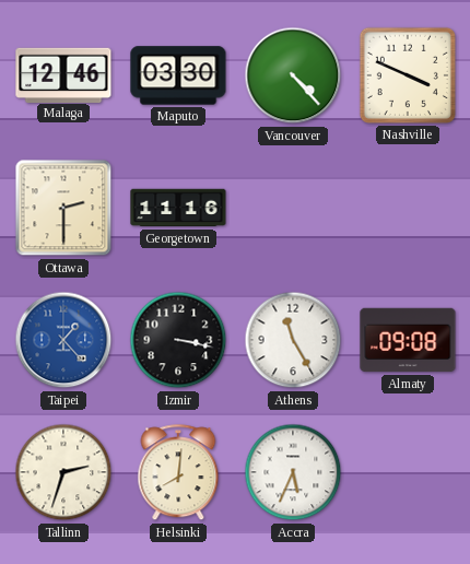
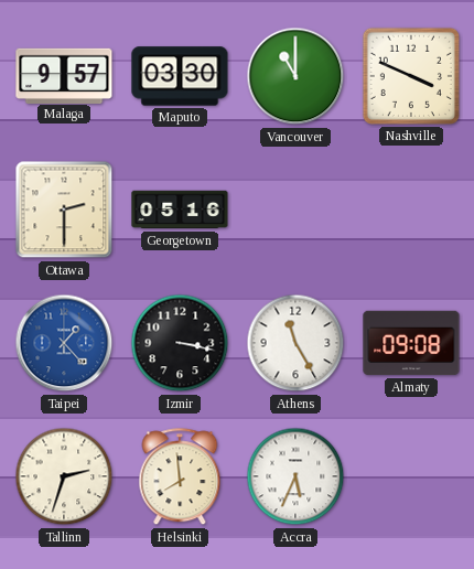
Malaga: 12:46 -> 9:57
Vancouver: 4:23 -> 11:00
Georgetown: 11:16 -> 05:16
Helsinki: 8:01 -> 7:59
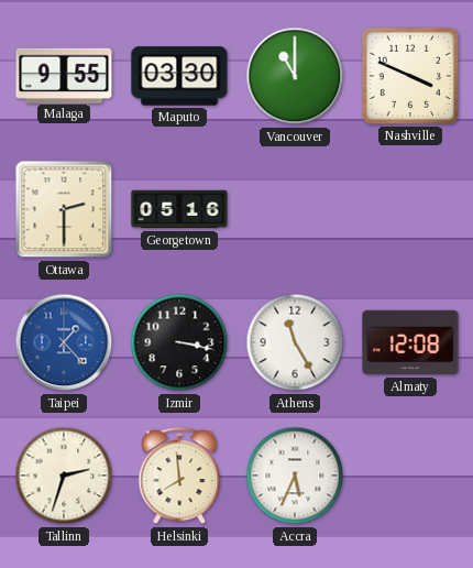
Malaga: 9:57 -> 9:55
Almaty: 09:08 -> 12:08
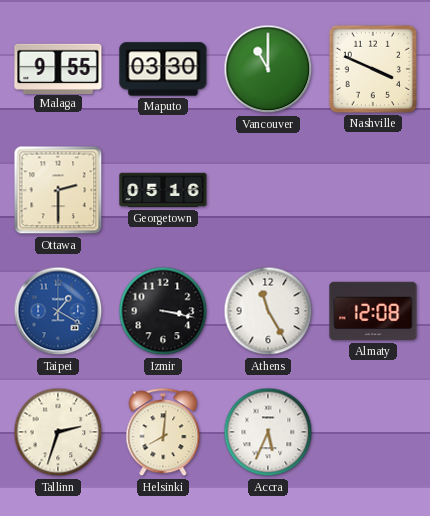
Taipei: 1:23 -> 1:20
Helsinki: 7:59 -> 8:01
